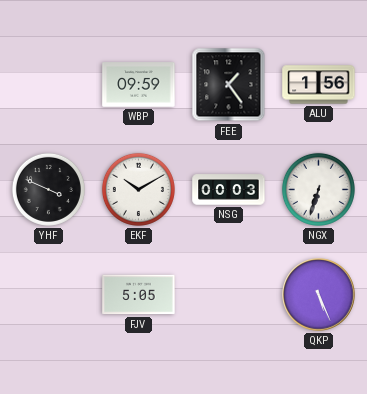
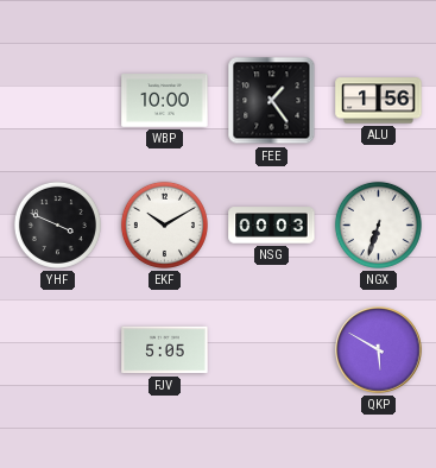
WBP: 09:59 -> 10:00
QKP: 5:26 -> 5:50
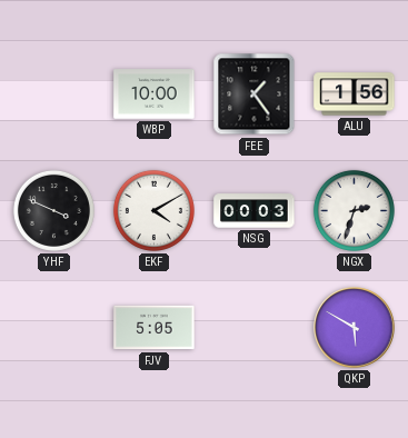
EKF: 10:10 -> 4:10
NGX: 6:33 -> 2:33
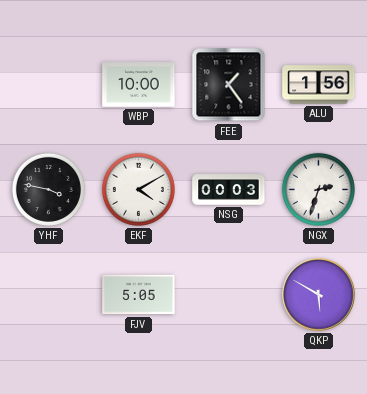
YHF: 3:49 -> 3:47
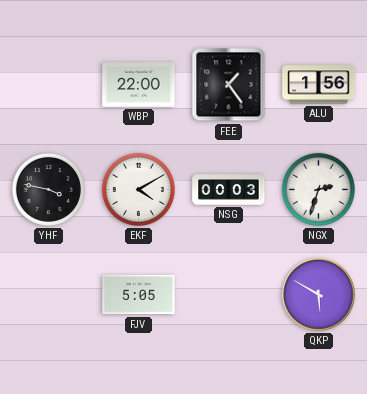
WBP: 10:00 -> 22:00
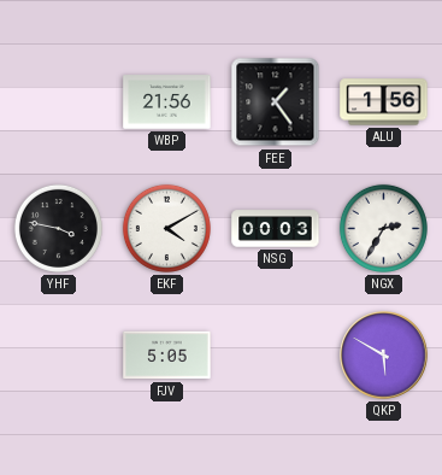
WBP: 22:00 -> 21:56
NGX: 2:33 -> 2:35
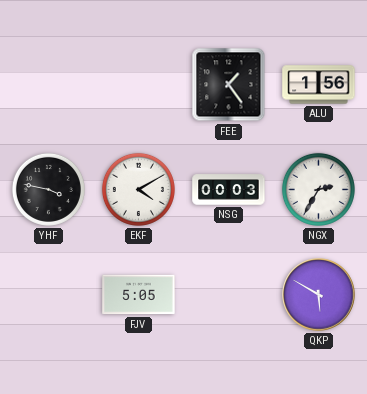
WBP: 21:56 -> none
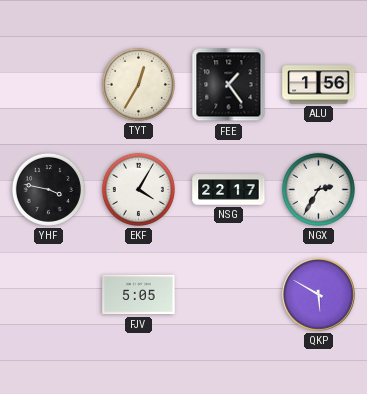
TYT: none -> 12:35
EKF: 4:10 -> 4:05
NSG: 00:03 -> 22:17
